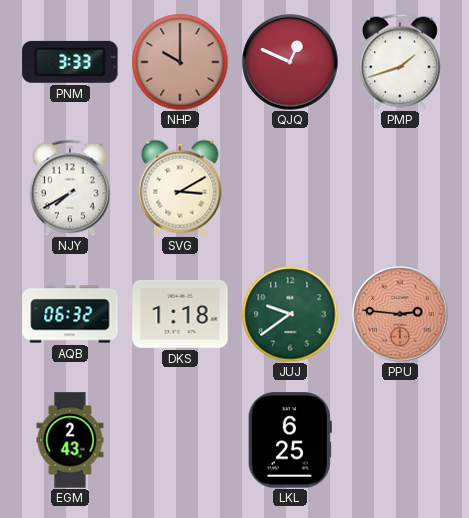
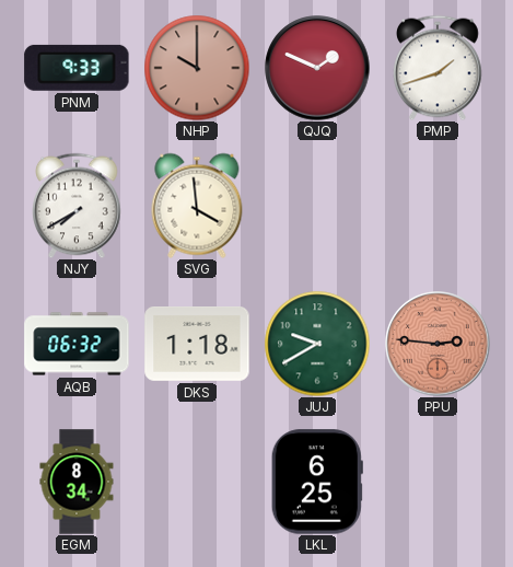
PNM: 3:33 -> 9:33
QJQ: 12:49 -> 1:49
SVG: 3:10 -> 3:59
JUJ: 9:39 -> 9:40
EGM: 2:43 -> 8:34
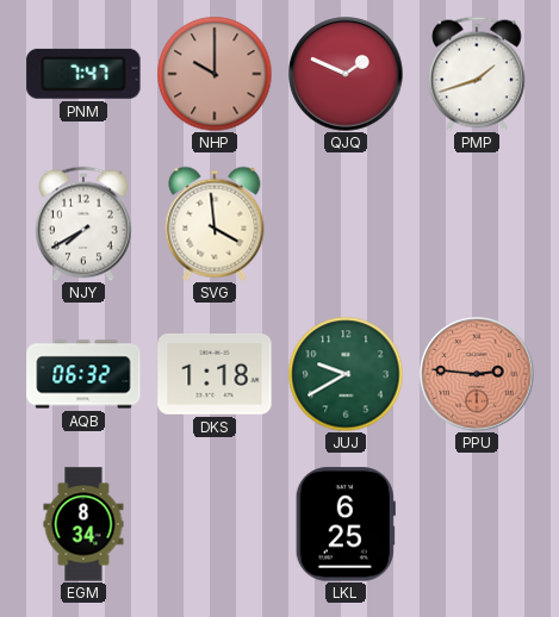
PNM: 9:33 -> 7:47
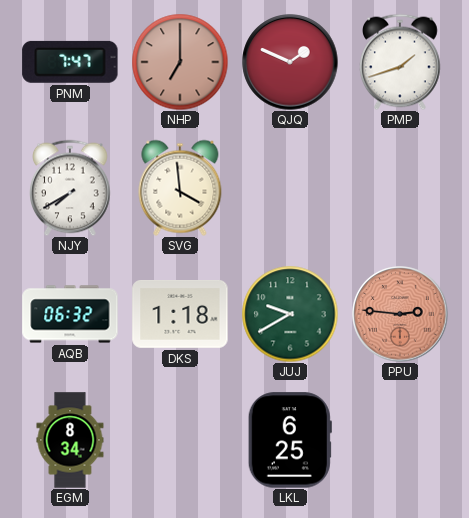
NHP: 10:00 -> 7:00
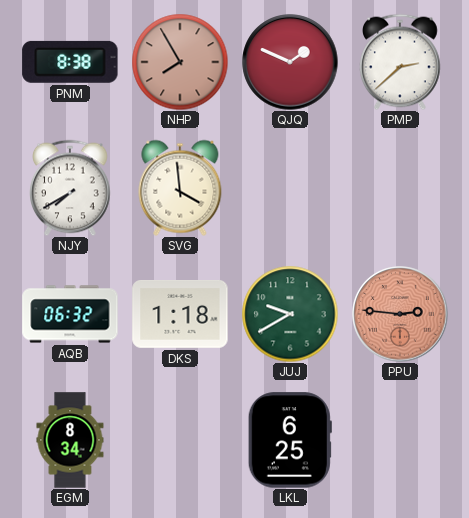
PNM: 7:47 -> 8:38
NHP: 7:00 -> 7:55
PMP: 1:42 -> 2:38
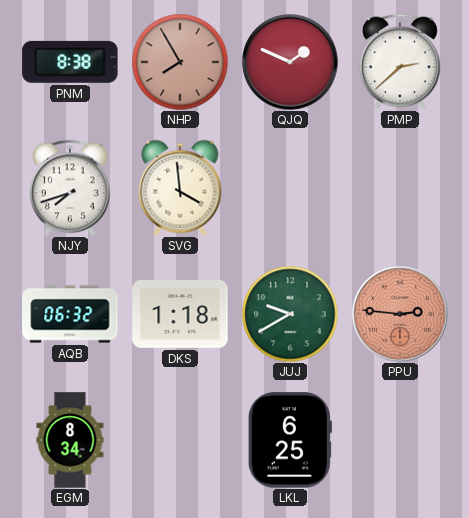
NJY: 7:40 -> 7:42
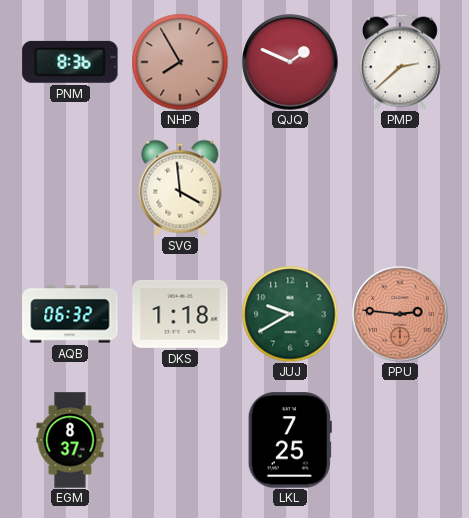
PNM: 8:38 -> 8:36
NJY: 7:42 -> none
EGM: 8:34 -> 8:37
LKL: 6:25 -> 7:25
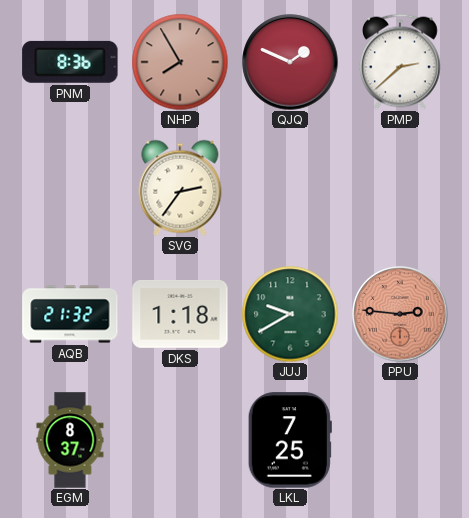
SVG: 3:59 -> 2:36
AQB: 06:32 -> 21:32
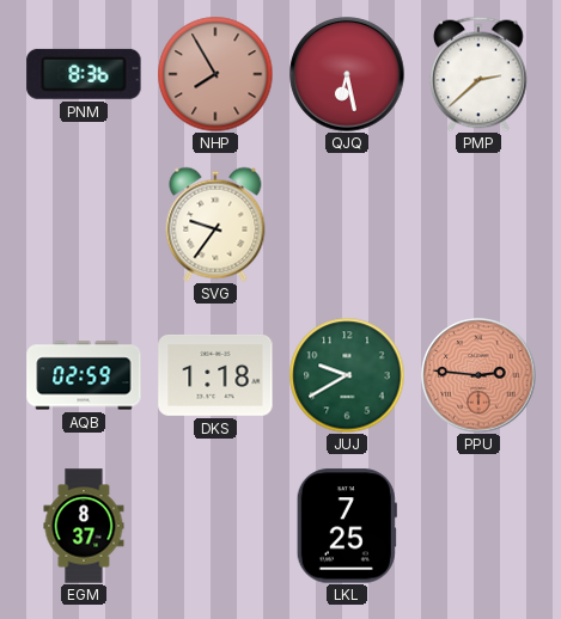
QJQ: 1:49 -> 6:28
SVG: 2:36 -> 9:36
AQB: 21:32 -> 02:59
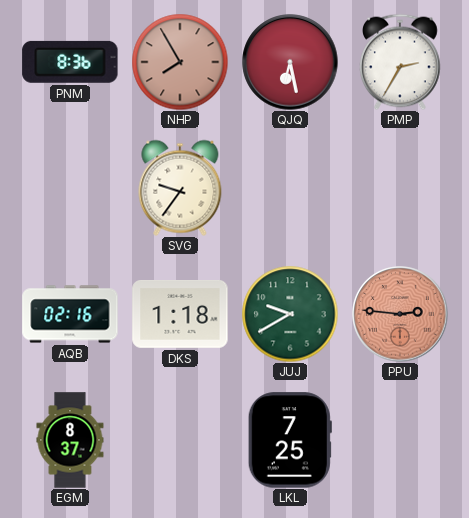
PMP: 2:38 -> 2:35
AQB: 02:59 -> 02:16
